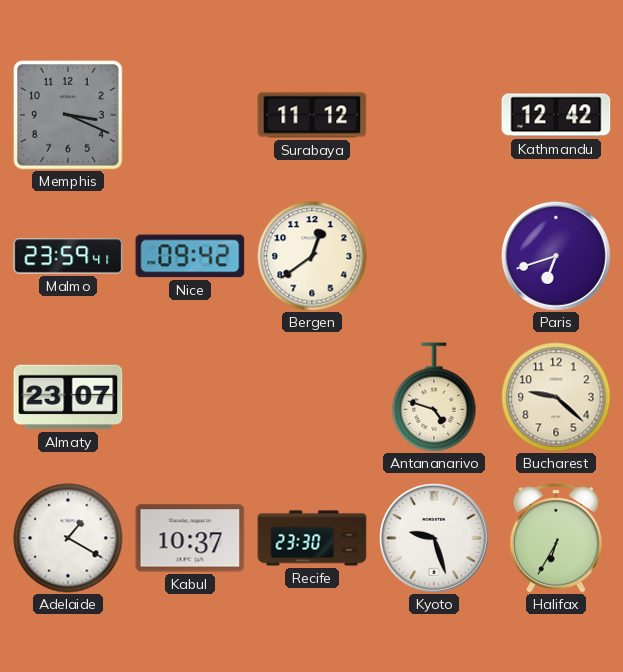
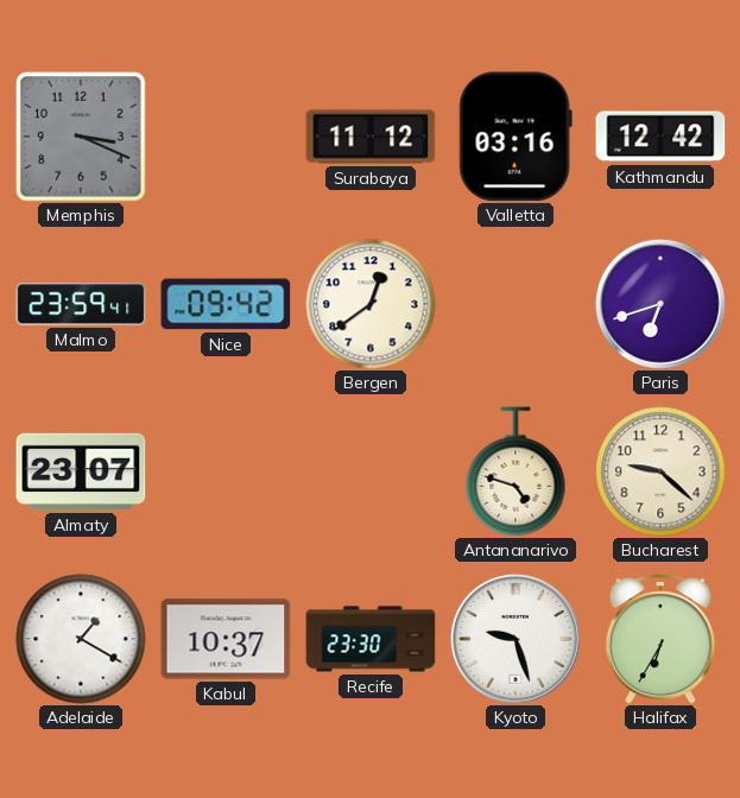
Valletta: none -> 03:16
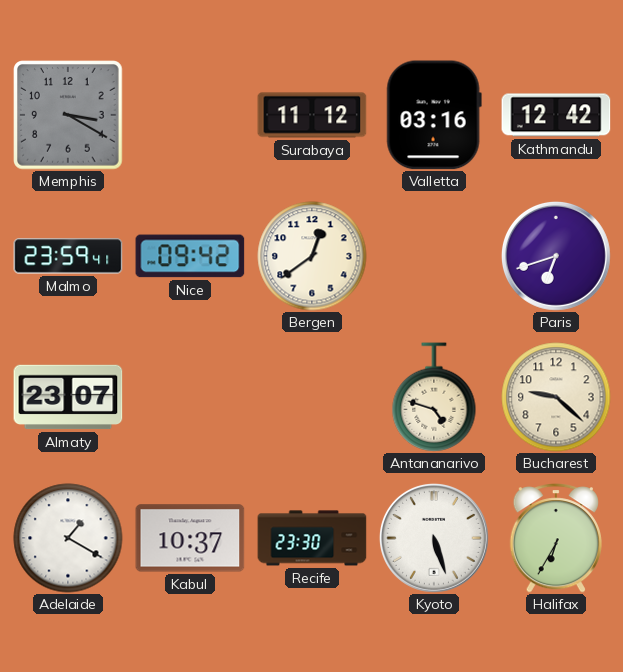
Memphis: 3:19 -> 3:20
Kyoto: 9:27 -> 5:27
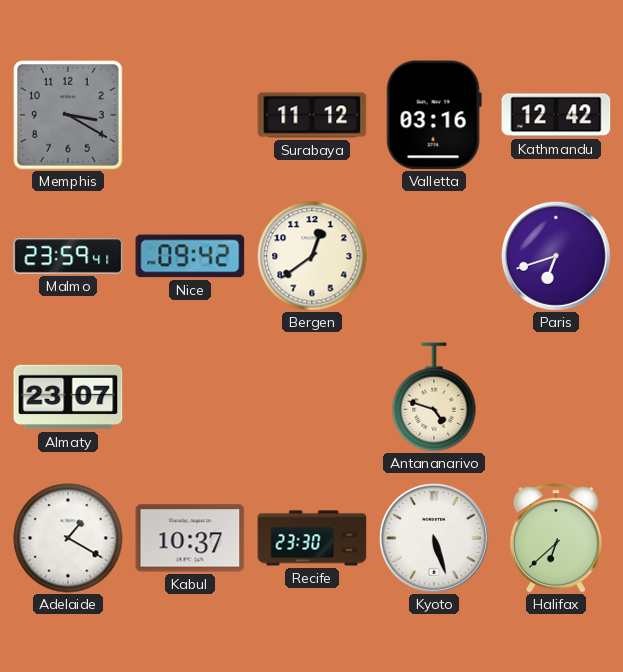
Bucharest: 9:22 -> none
Halifax: 6:35 -> 6:38
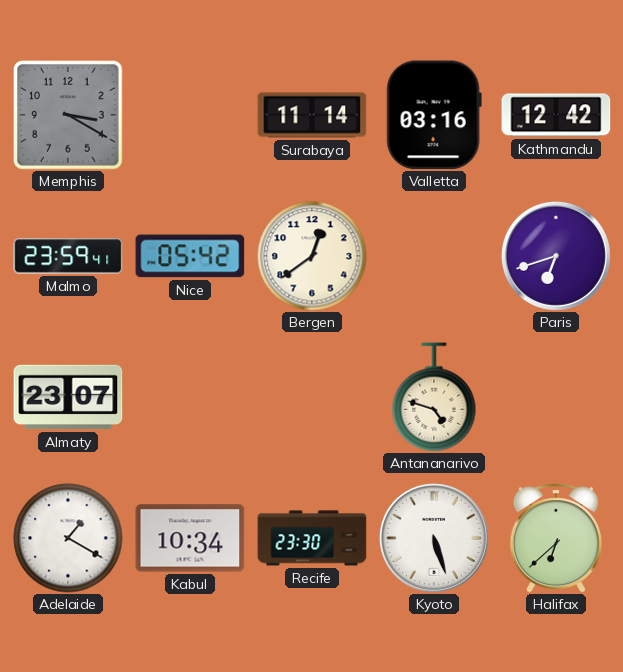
Surabaya: 11:12 -> 11:14
Nice: 09:42 -> 05:42
Kabul: 10:37 -> 10:34
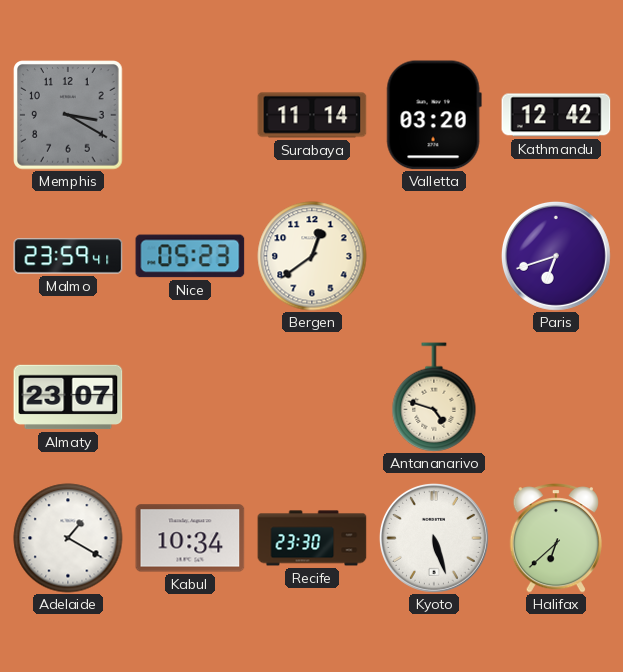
Valletta: 03:16 -> 03:20
Nice: 05:42 -> 05:23
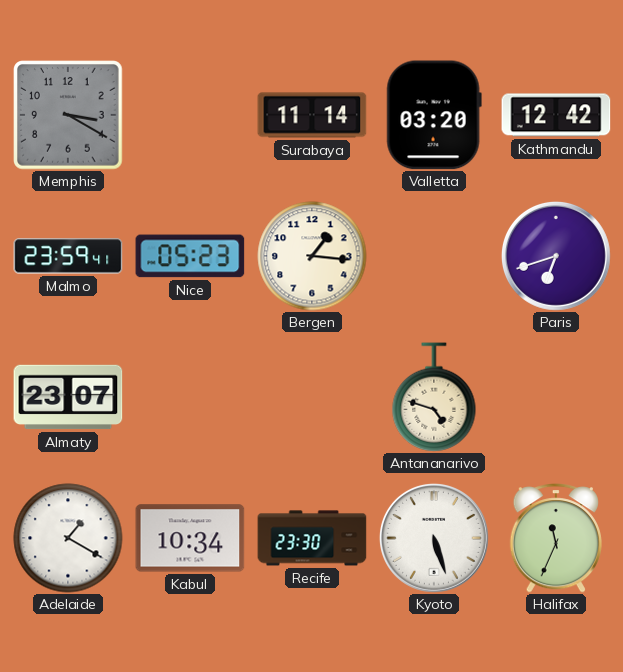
Bergen: 12:39 -> 1:16
Halifax: 6:38 -> 11:34
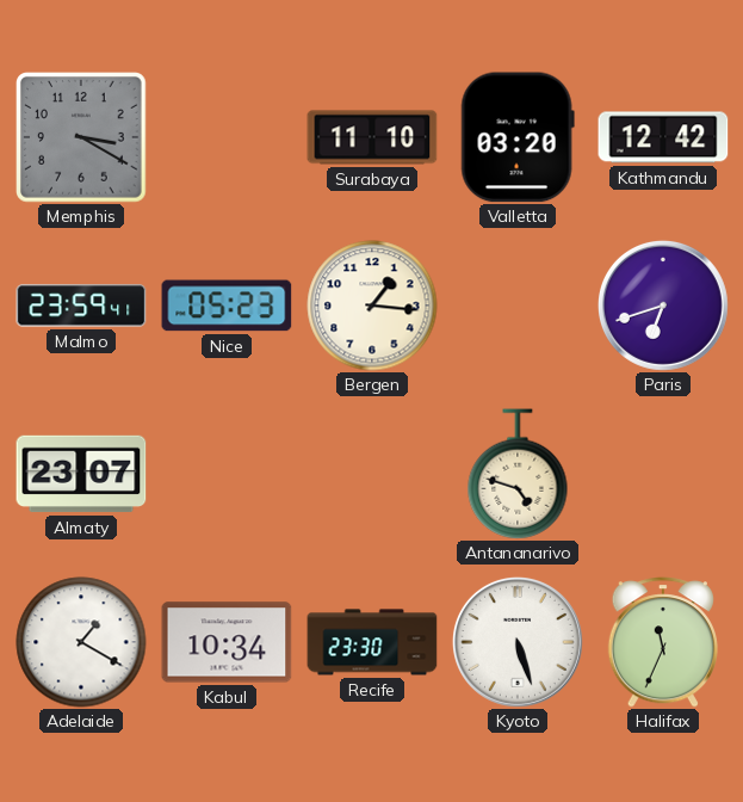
Surabaya: 11:14 -> 11:10
